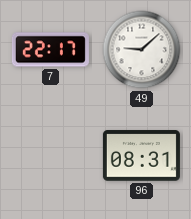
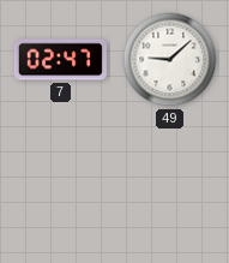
7: 22:17 -> 02:47
96: 08:31 -> none
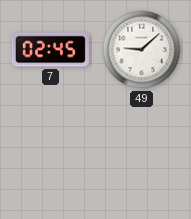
7: 02:47 -> 02:45
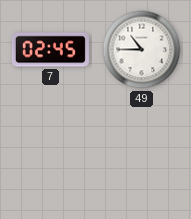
49: 9:08 -> 10:45
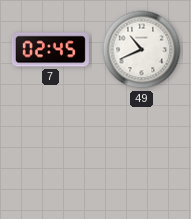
49: 10:45 -> 10:41
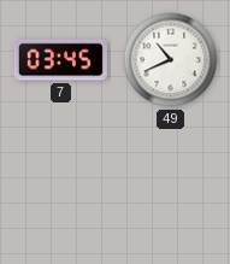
7: 02:45 -> 03:45
